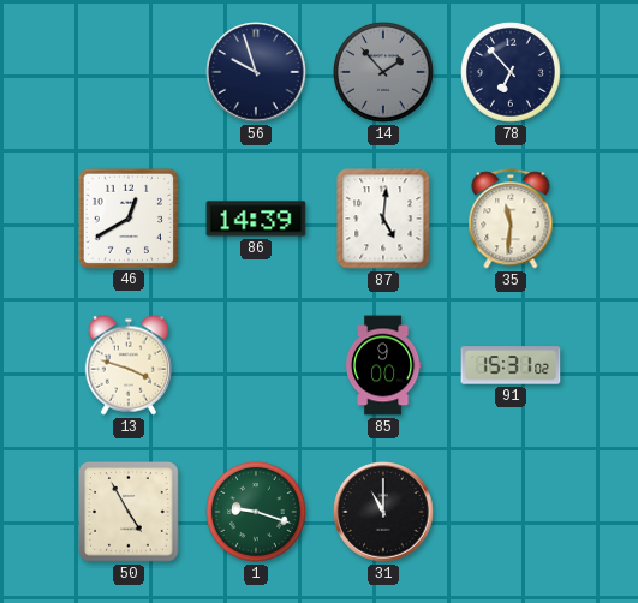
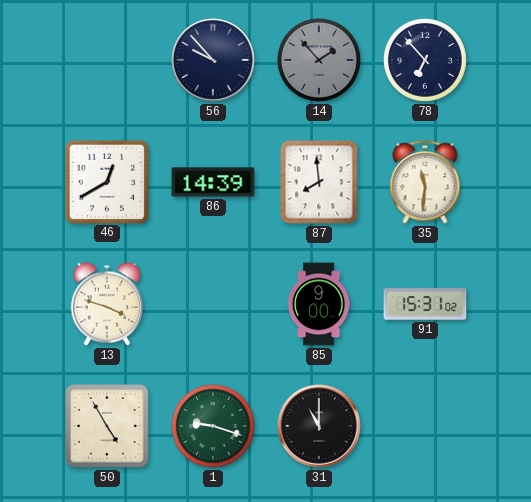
56: 9:57 -> 9:53
87: 5:01 -> 7:59
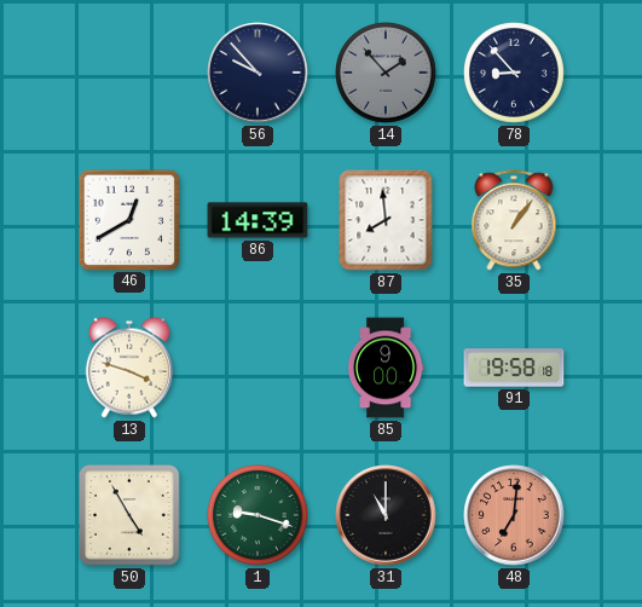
78: 6:53 -> 8:53
35: 11:31 -> 1:06
91: 15:31 -> 19:58
48: none -> 7:01
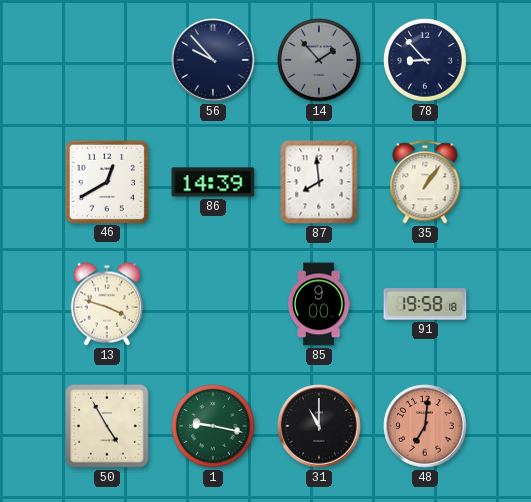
1: 9:18 -> 9:17
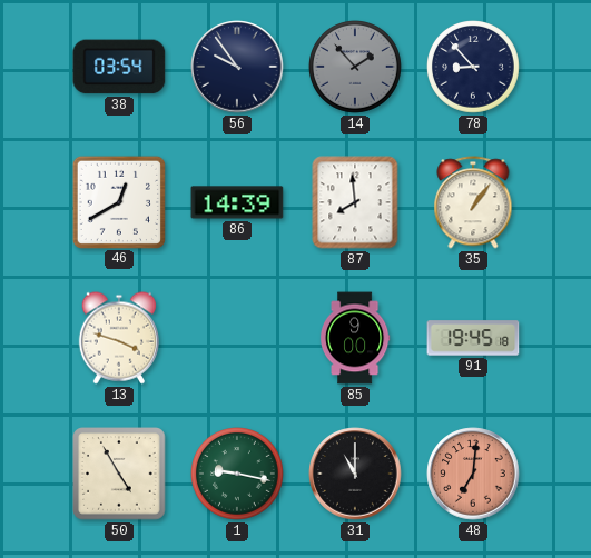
38: none -> 03:54
56: 9:53 -> 9:54
91: 19:58 -> 19:45
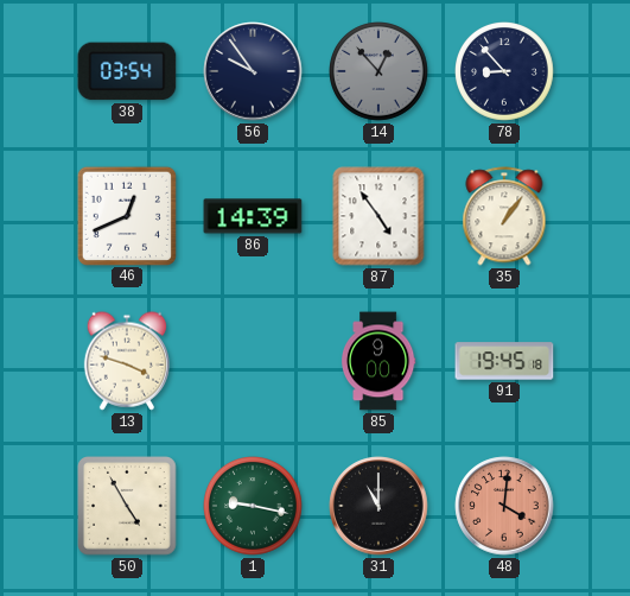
14: 1:53 -> 12:53
46: 12:40 -> 12:41
87: 7:59 -> 4:54
48: 7:01 -> 4:01
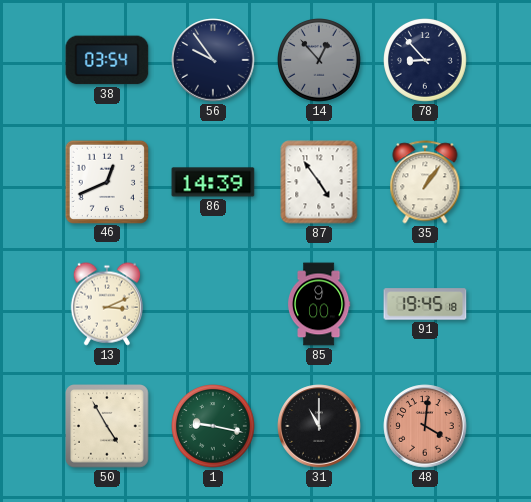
13: 3:48 -> 3:11
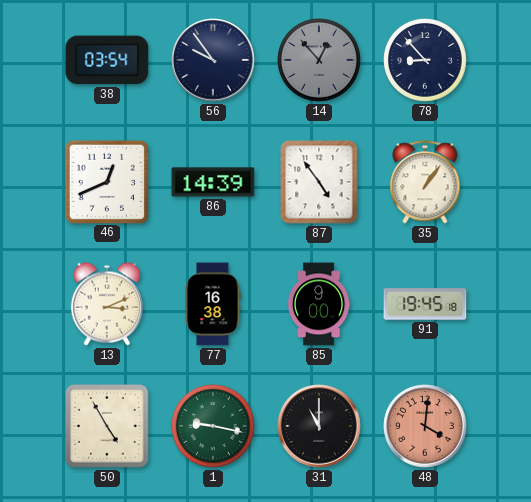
77: none -> 16:38
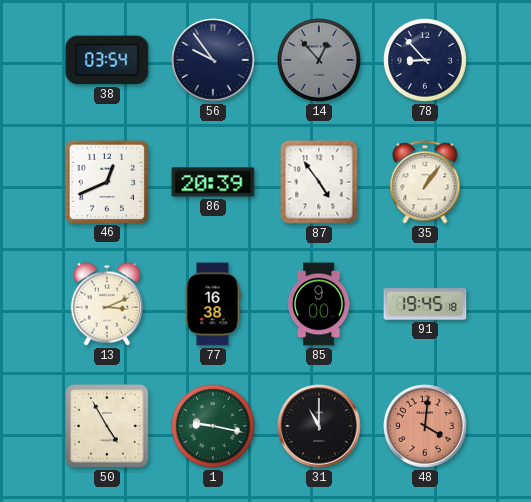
86: 14:39 -> 20:39
